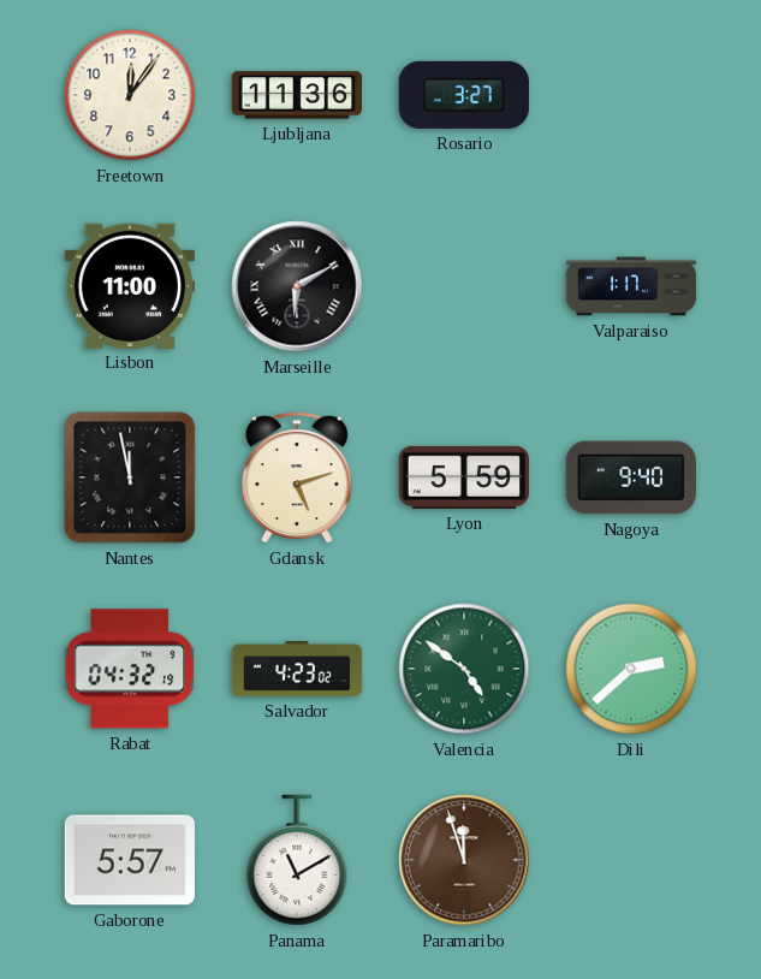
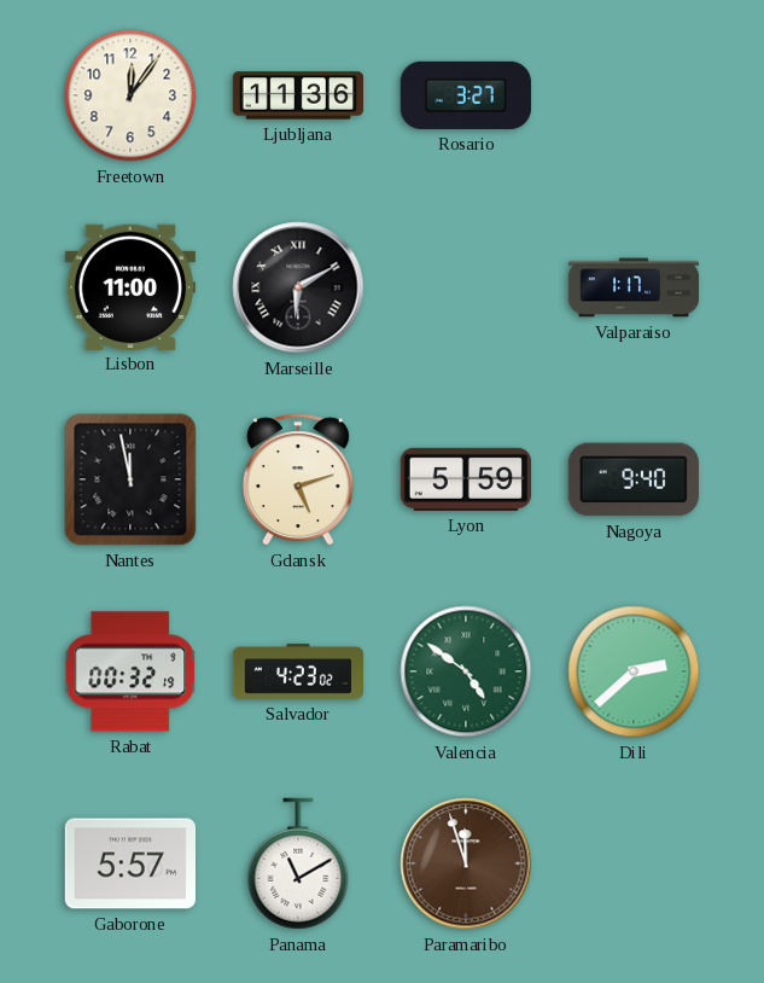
Rabat: 04:32 -> 00:32
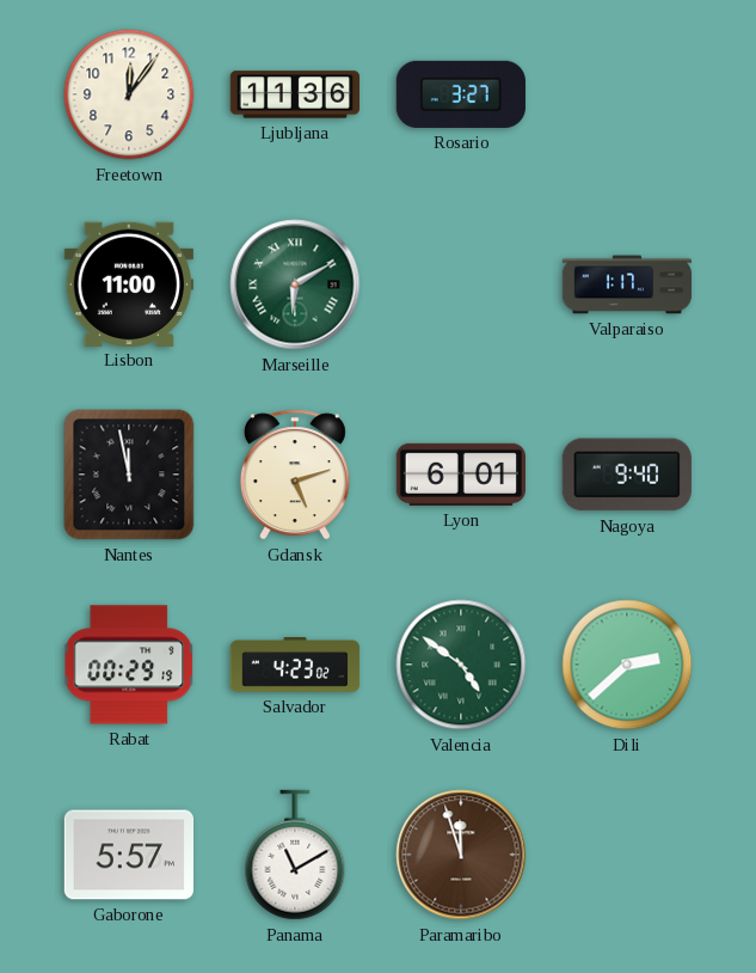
Marseille dial: black -> green
Lyon: 5:59 -> 6:01
Rabat: 00:32 -> 00:29
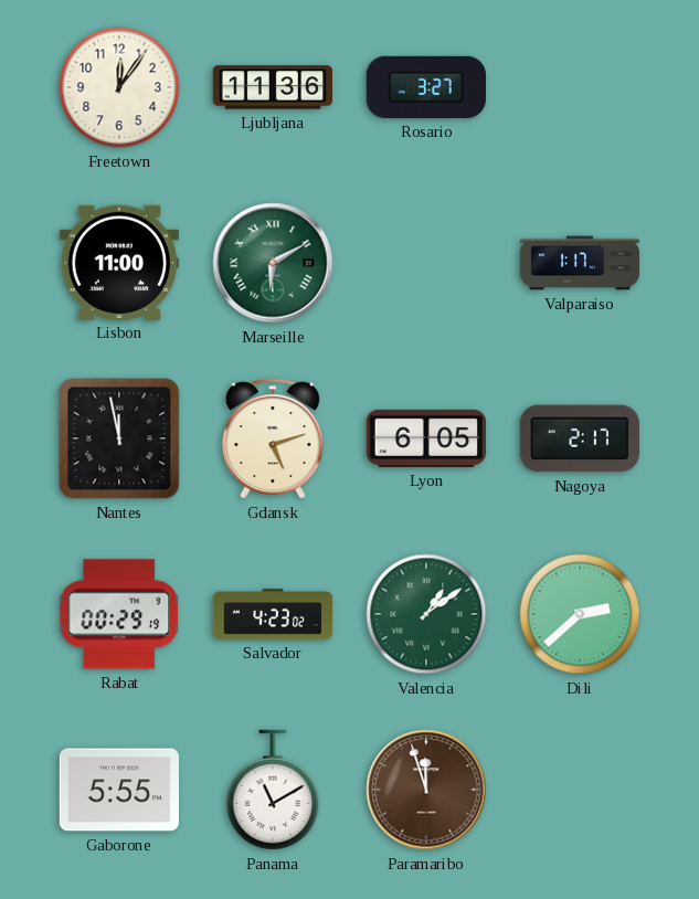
Lyon: 6:01 -> 6:05
Nagoya: 9:40 -> 2:17
Valencia: 4:51 -> 1:09
Gaborone: 5:57 -> 5:55
